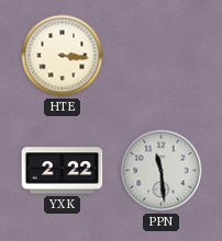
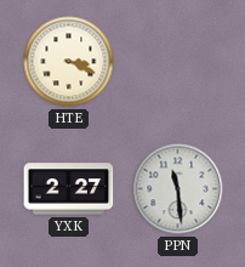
HTE: 3:16 -> 3:19
YXK: 2:22 -> 2:27
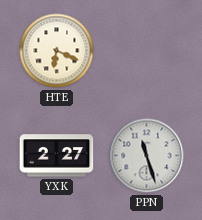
HTE: 3:19 -> 6:19
PPN: 11:29 -> 11:27
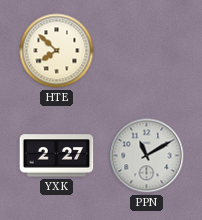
HTE: 6:19 -> 7:52
PPN: 11:27 -> 11:10
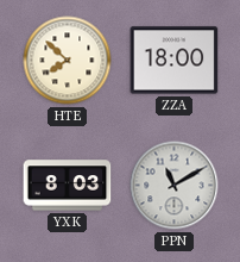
ZZA: none -> 18:00
YXK: 2:27 -> 8:03
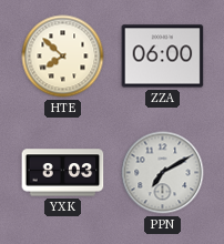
ZZA: 18:00 -> 06:00
PPN: 11:10 -> 7:10
